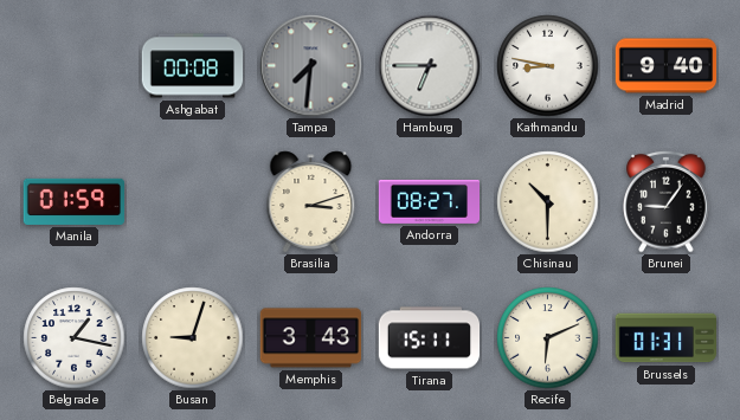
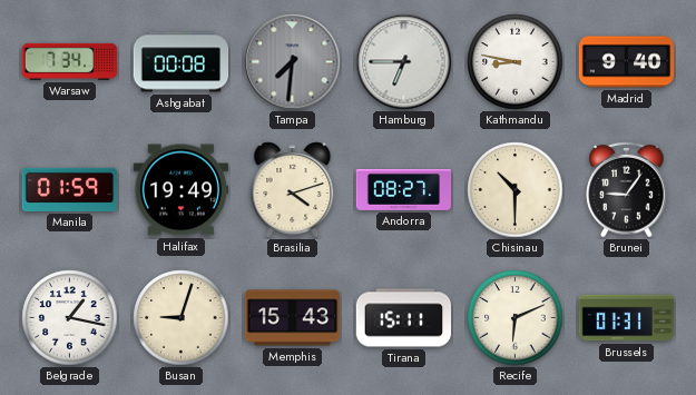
Warsaw: none -> 7:34
Halifax: none -> 19:49
Brasilia: 3:12 -> 4:12
Memphis: 3:43 -> 15:43
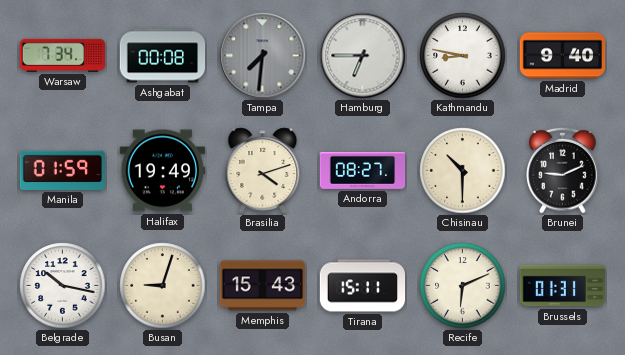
Brunei: 9:06 -> 9:11
Belgrade: 1:17 -> 10:17
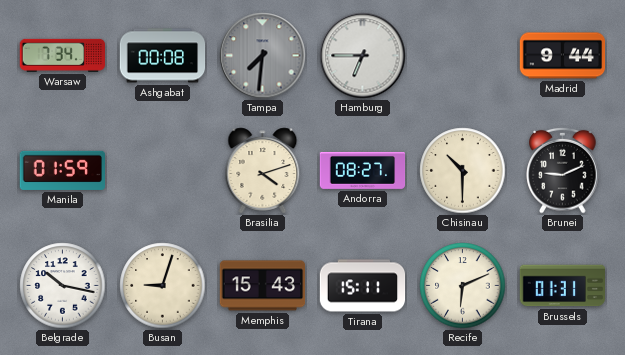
Kathmandu: 8:47 -> none
Madrid: 9:40 -> 9:44
Halifax: 19:49 -> none
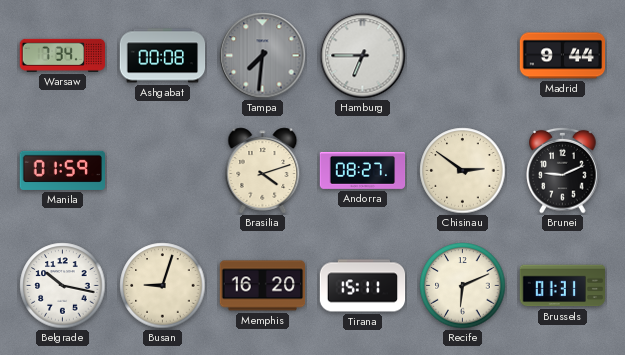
Chisinau: 10:30 -> 2:51
Memphis: 15:43 -> 16:20
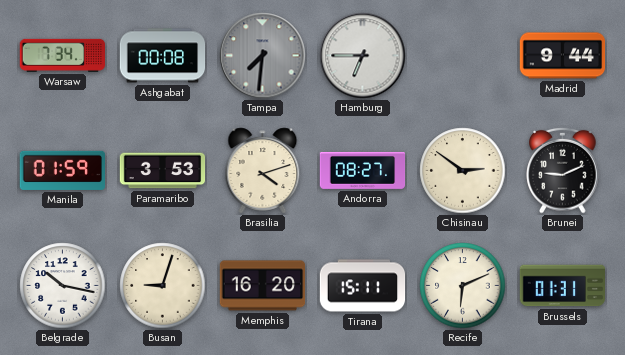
Paramaribo: none -> 3:53
